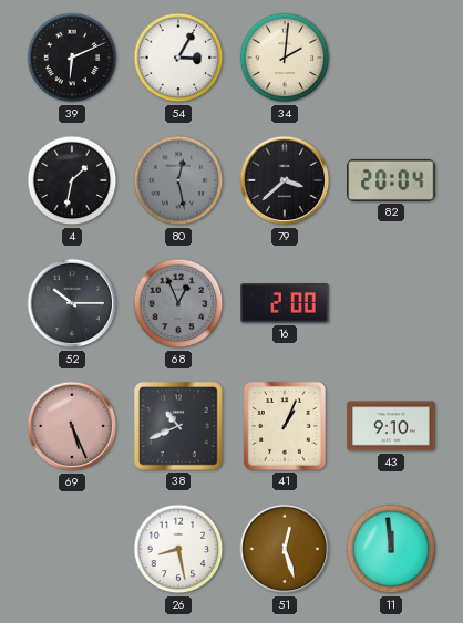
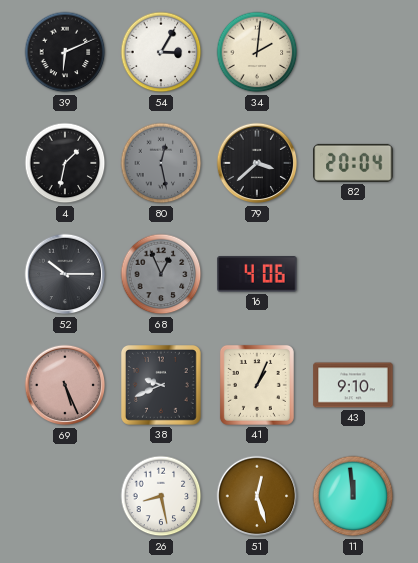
16: 2:00 -> 4:06
38: 10:41 -> 9:41
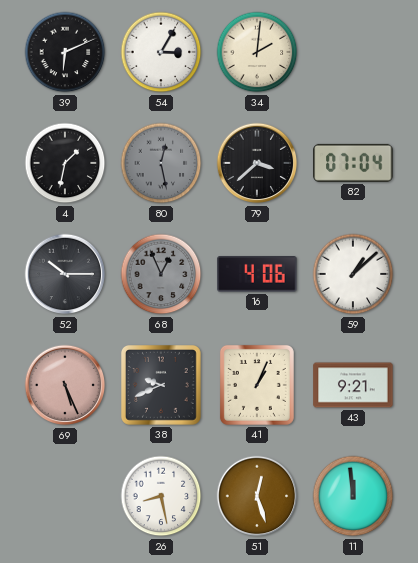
82: 20:04 -> 07:04
59: none -> 1:08
43: 9:10 -> 9:21
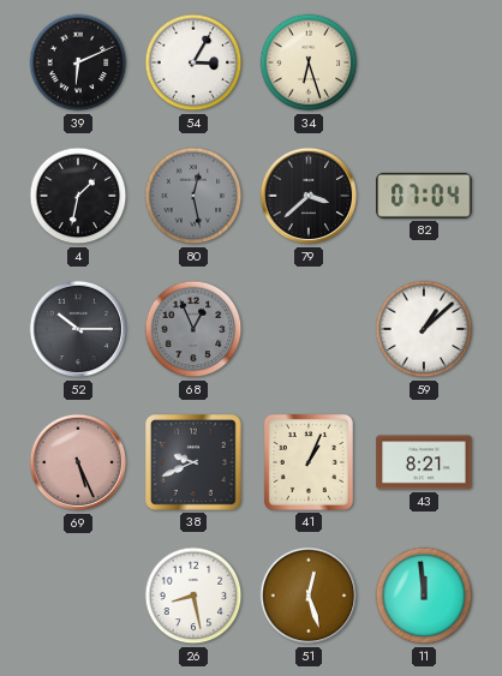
34: 2:01 -> 6:27
16: 4:06 -> none
43: 9:21 -> 8:21
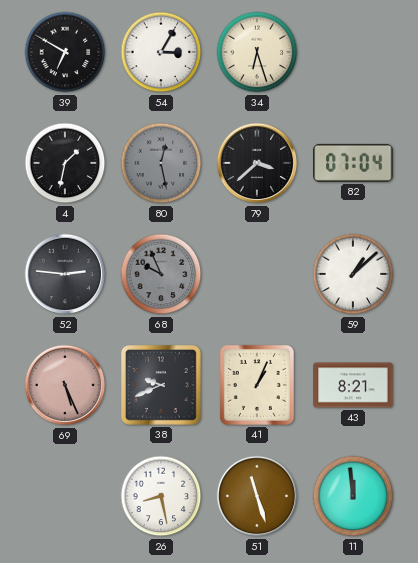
39: 6:11 -> 6:50
52: 10:15 -> 2:46
68: 12:56 -> 9:56
51: 12:27 -> 11:27
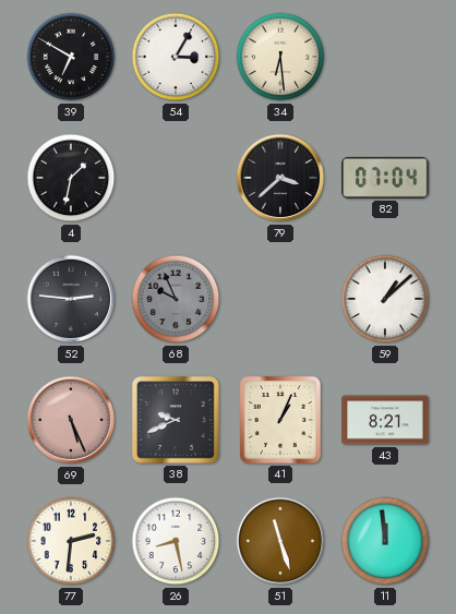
34: 6:27 -> 6:29
80: 12:28 -> none
77: none -> 2:31
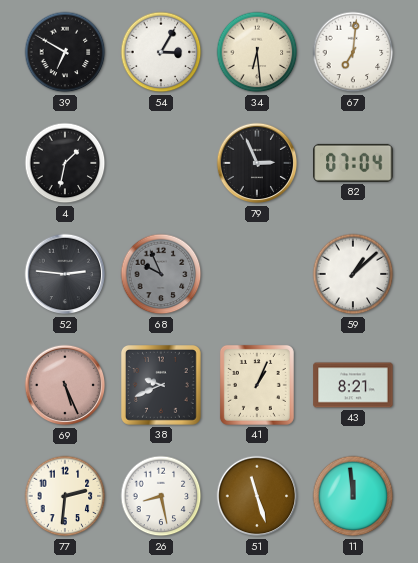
67: none -> 7:01
79: 3:38 -> 2:56
